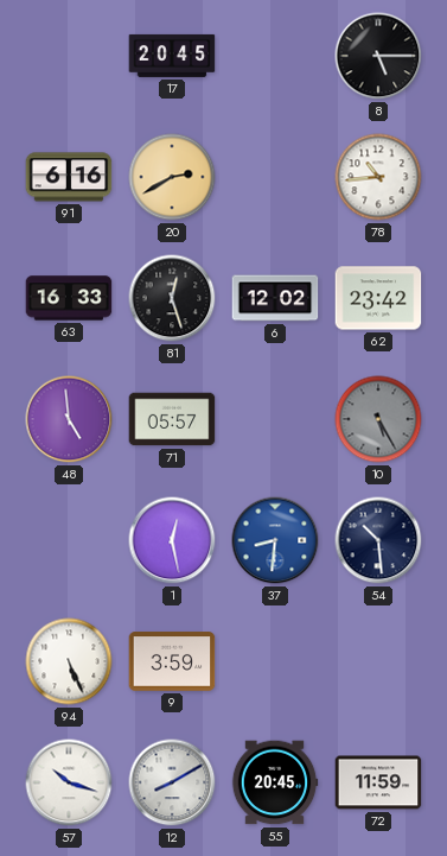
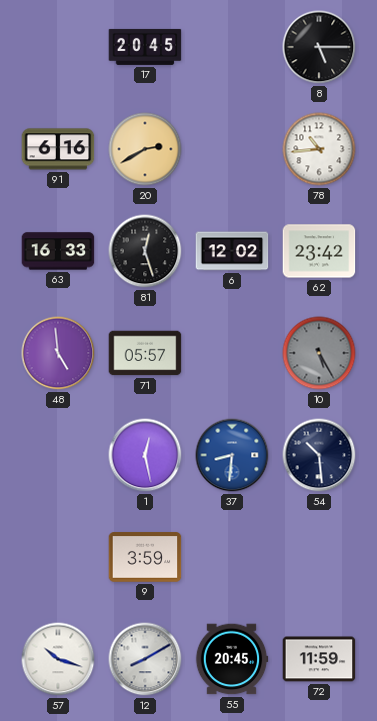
94: 5:26 -> none
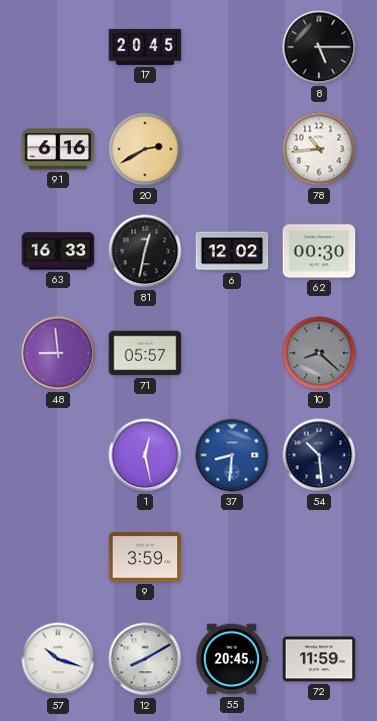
81: 12:27 -> 12:32
62: 23:42 -> 00:30
48: 4:59 -> 8:59
10: 5:25 -> 8:22
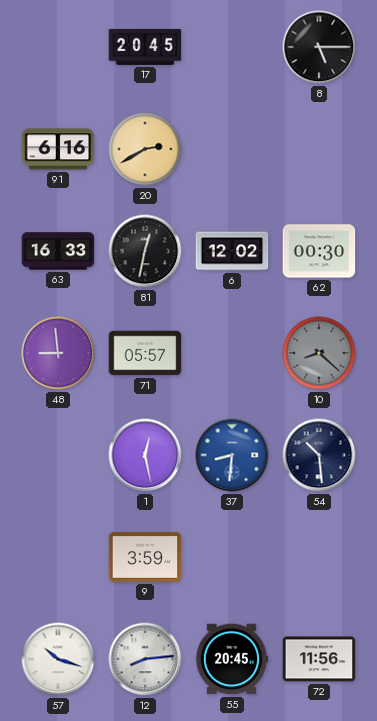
78: 10:44 -> none
12: 8:10 -> 8:14
72: 11:59 -> 11:56
